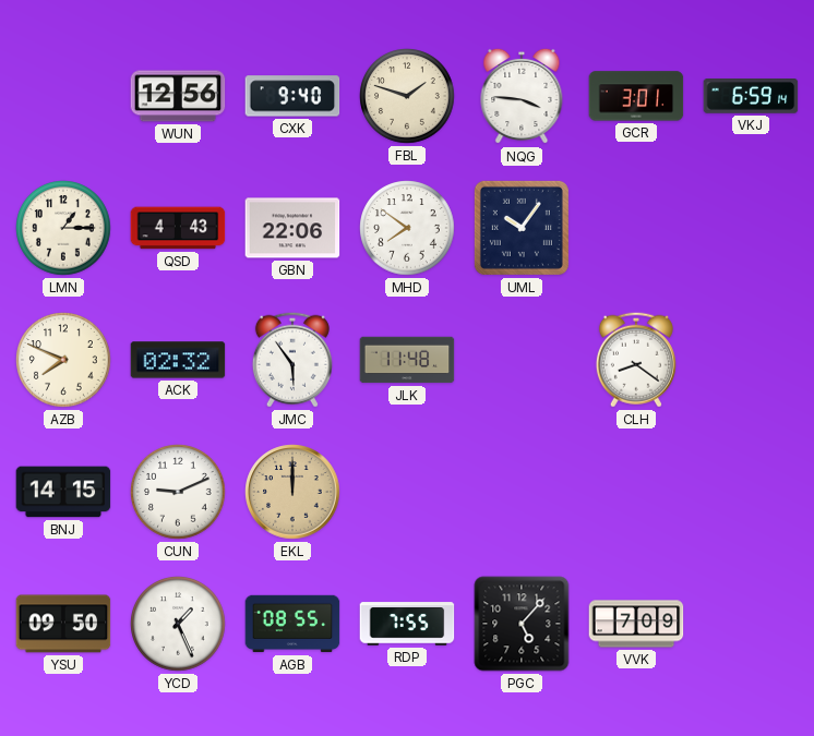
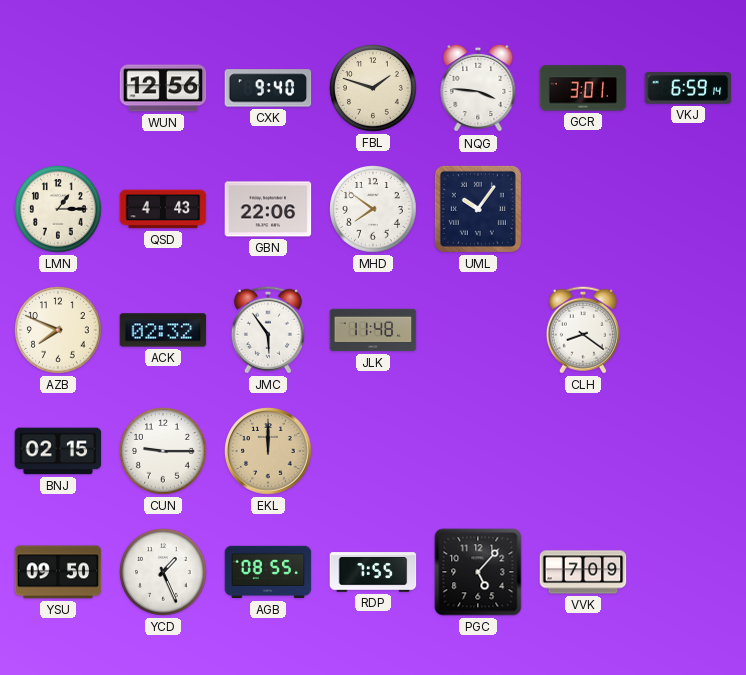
BNJ: 14:15 -> 02:15
CUN: 9:11 -> 9:15
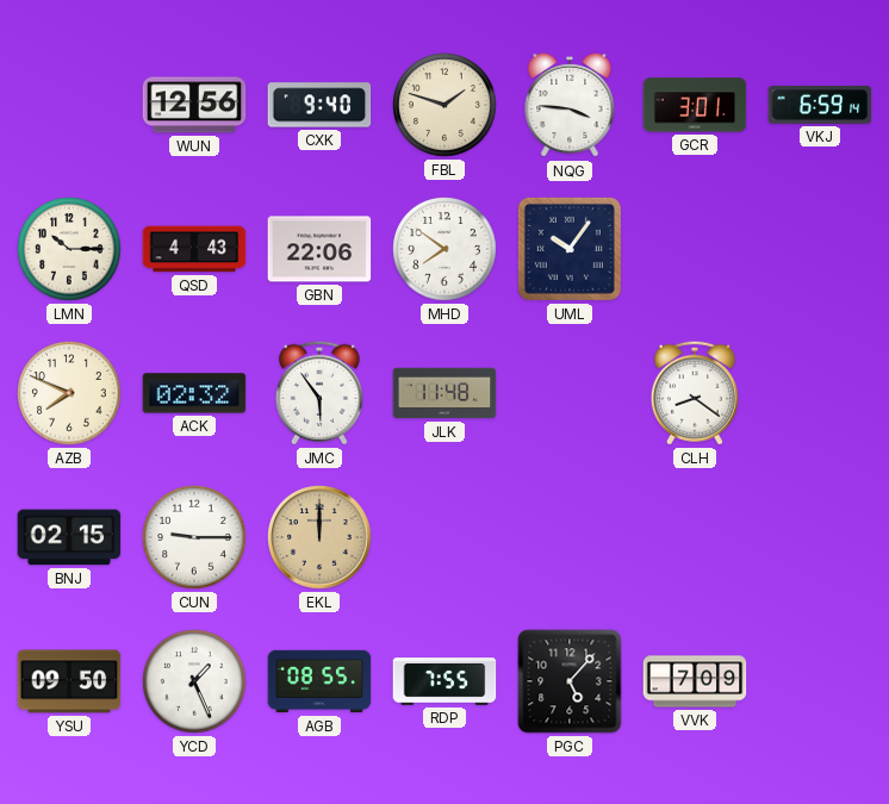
LMN: 1:15 -> 10:15
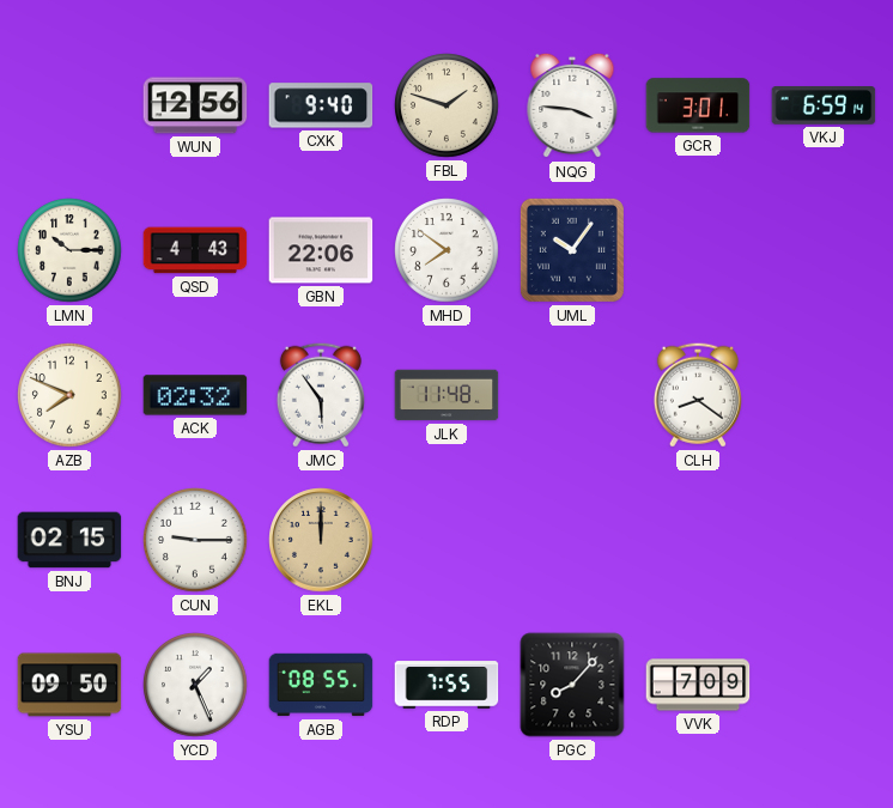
PGC: 5:07 -> 8:07
